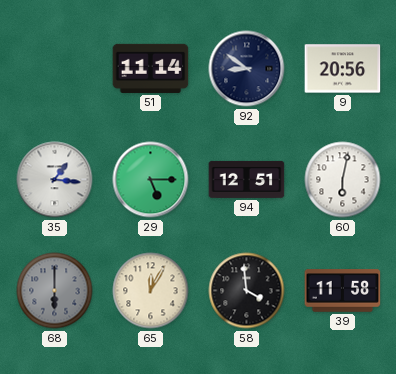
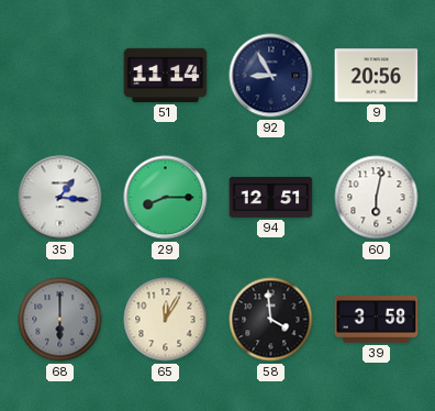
92: 8:51 -> 8:55
29: 5:15 -> 8:15
39: 11:58 -> 3:58
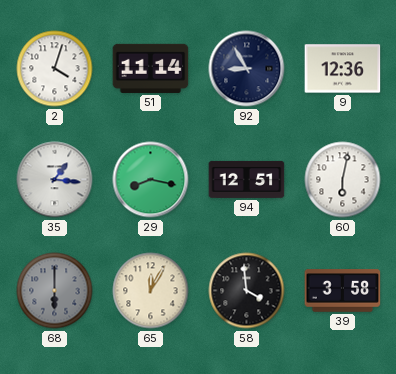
2: none -> 4:03
9: 20:56 -> 12:36
29: 8:15 -> 8:17
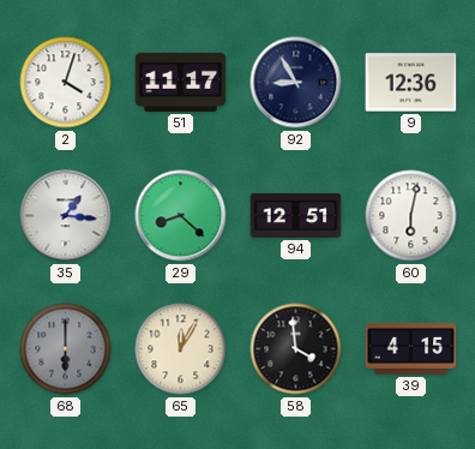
51: 11:14 -> 11:17
29: 8:17 -> 8:22
39: 3:58 -> 4:15
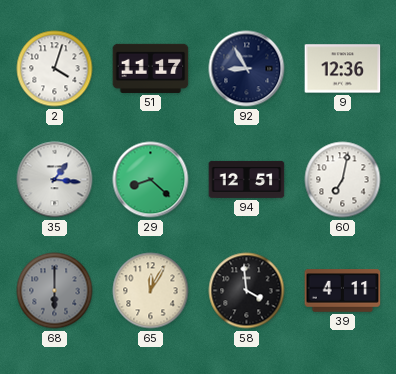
60: 6:02 -> 7:02
39: 4:15 -> 4:11
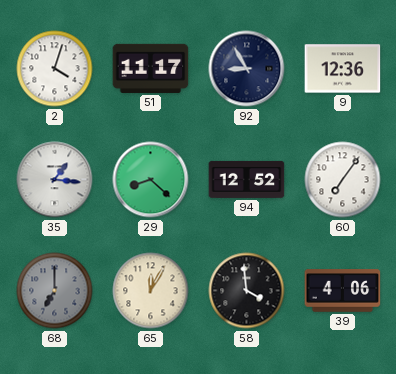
94: 12:51 -> 12:52
60: 7:02 -> 7:06
68: 6:00 -> 7:00
39: 4:11 -> 4:06
